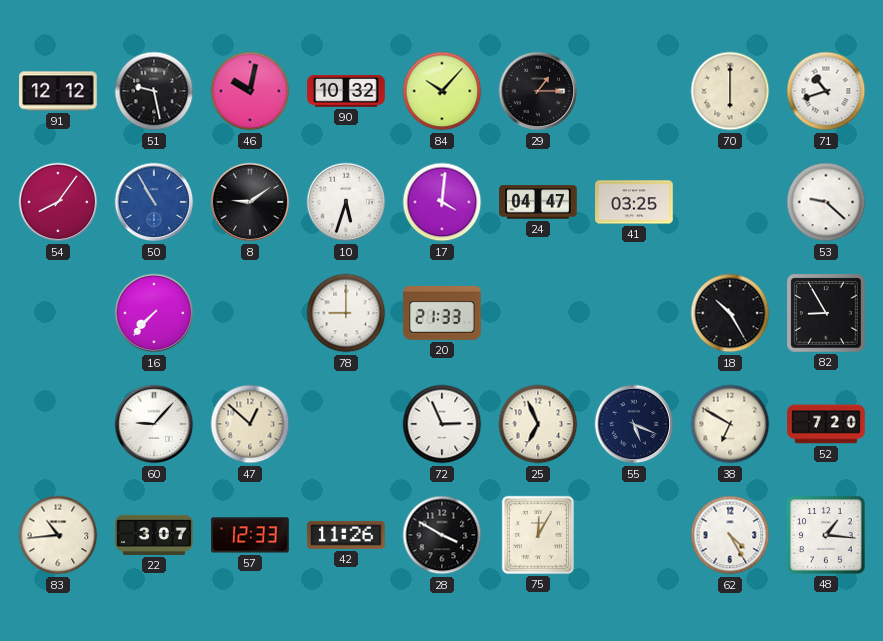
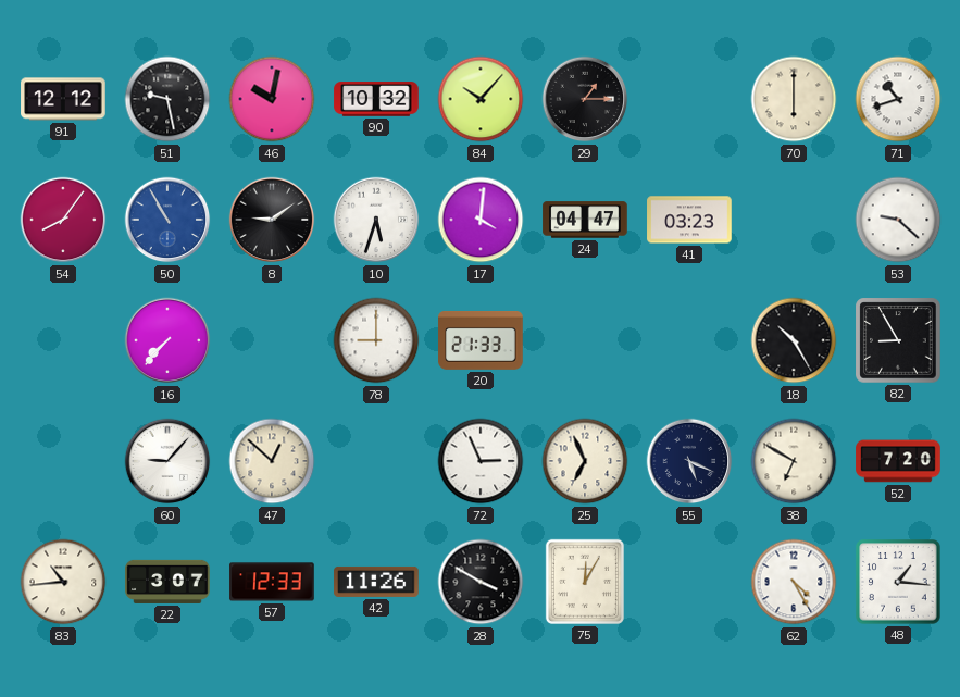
41: 03:25 -> 03:23
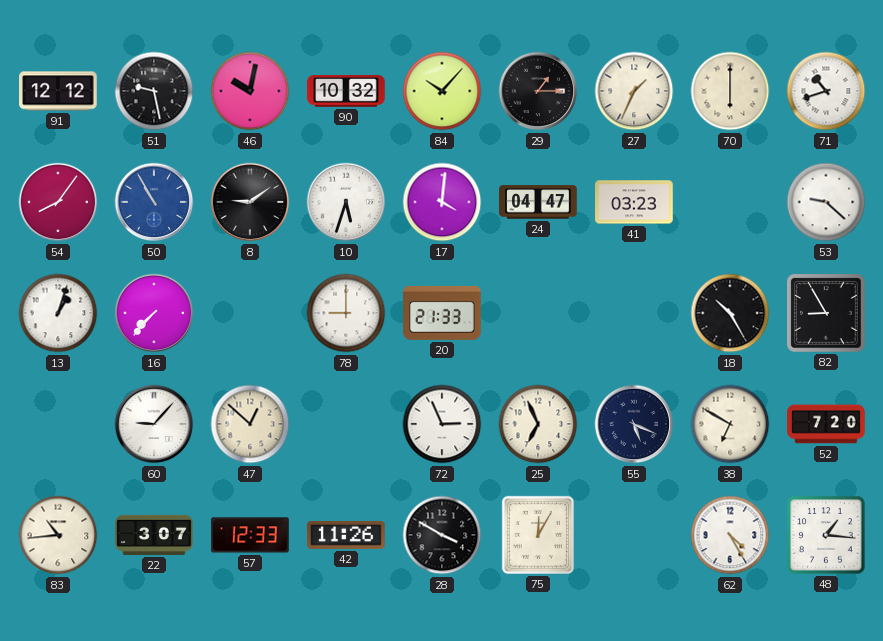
27: none -> 1:34
13: none -> 1:03
